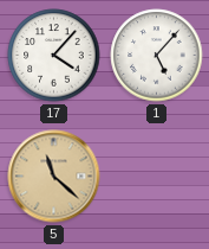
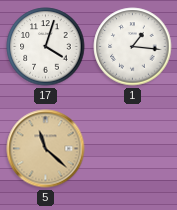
17: 4:07 -> 4:03
1: 5:07 -> 1:16
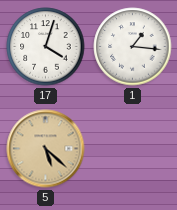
5: 11:22 -> 5:22
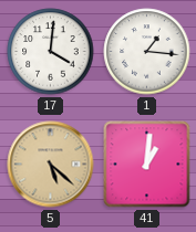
17: 4:03 -> 4:01
41: none -> 1:01
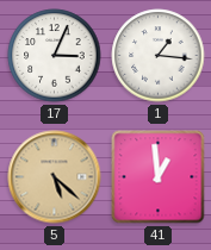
17: 4:01 -> 3:04
41: 1:01 -> 12:59
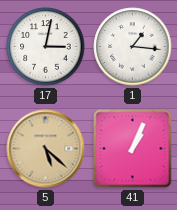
17: 3:04 -> 3:02
41: 12:59 -> 1:04
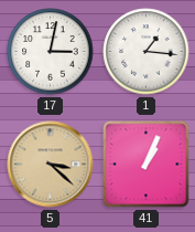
5: 5:22 -> 3:22
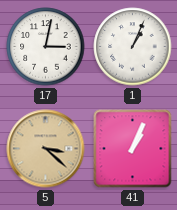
1: 1:16 -> 1:04
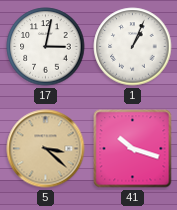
41: 1:04 -> 10:18
